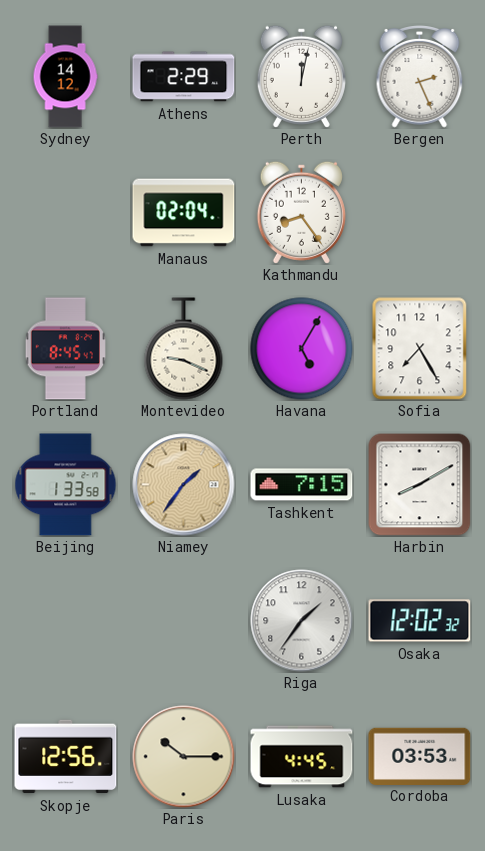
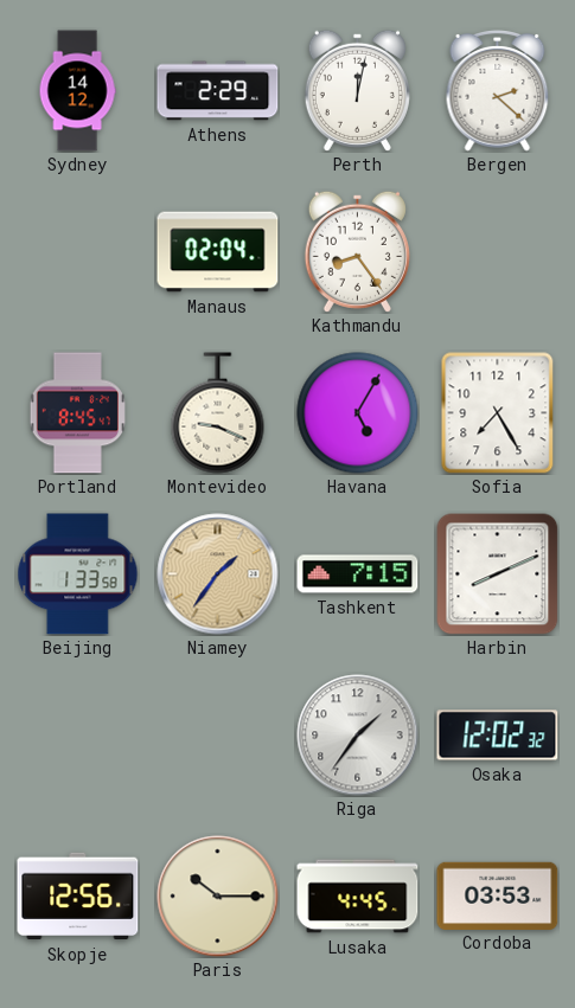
Bergen: 2:26 -> 2:22
Harbin: 8:10 -> 8:11
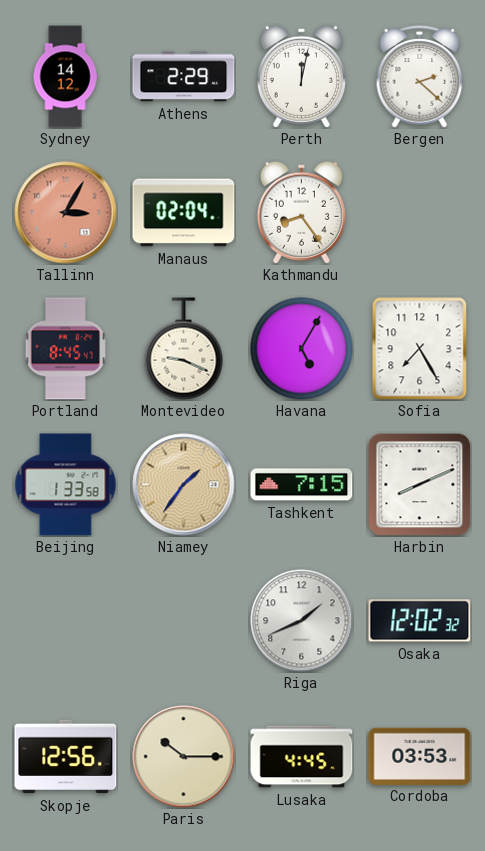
Tallinn: none -> 3:05
Riga: 1:36 -> 1:41
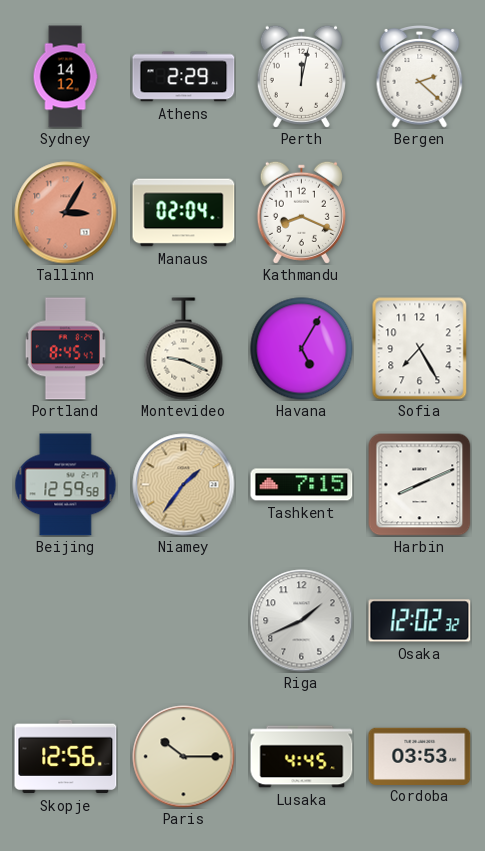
Kathmandu: 8:24 -> 8:19
Beijing: 1:33 -> 12:59
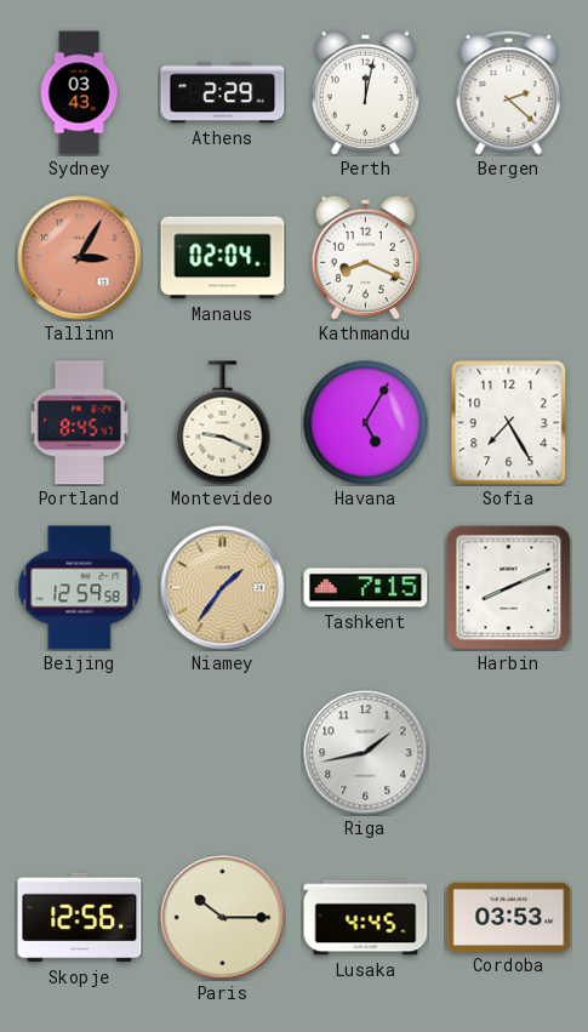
Sydney: 14:12 -> 03:43
Riga: 1:41 -> 1:43
Osaka: 12:02 -> none
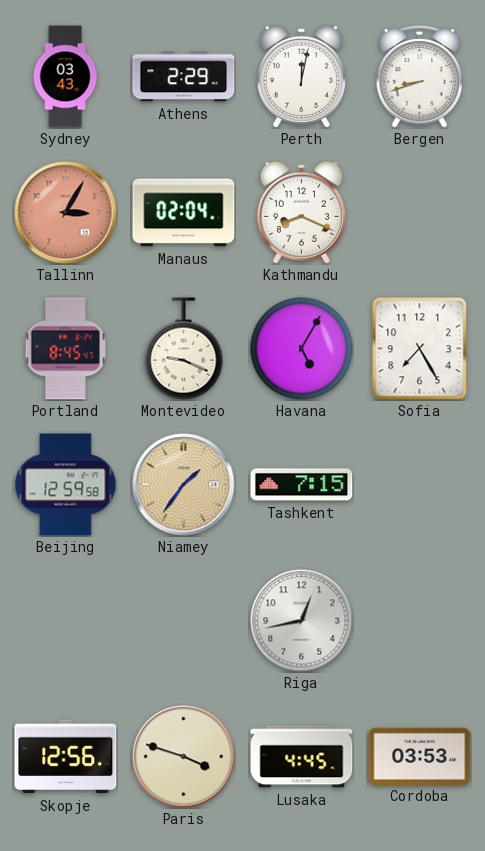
Bergen: 2:22 -> 8:42
Harbin: 8:11 -> none
Riga: 1:43 -> 12:43
Paris: 10:15 -> 3:48
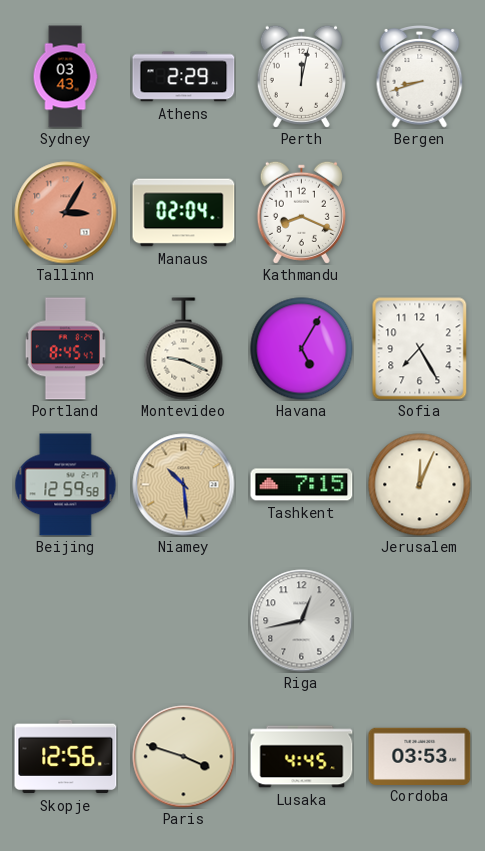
Niamey: 1:36 -> 10:29
Jerusalem: none -> 12:04
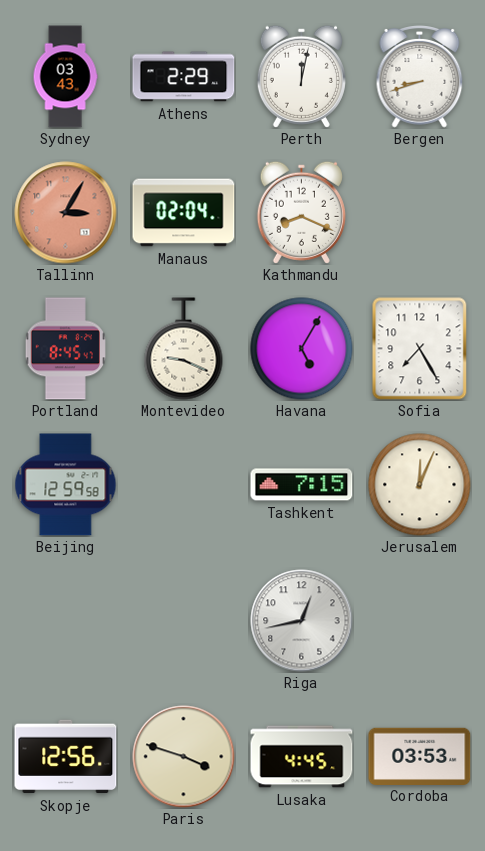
Niamey: 10:29 -> none
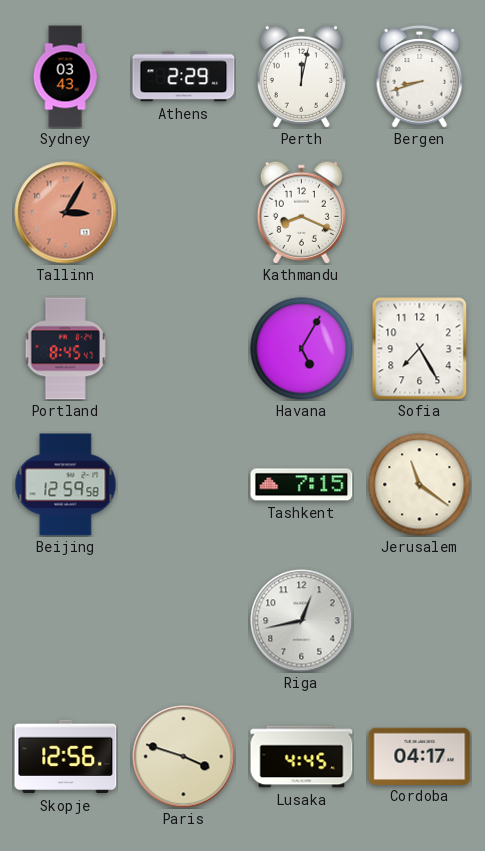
Manaus: 02:04 -> none
Montevideo: 9:19 -> none
Jerusalem: 12:04 -> 11:21
Cordoba: 03:53 -> 04:17
